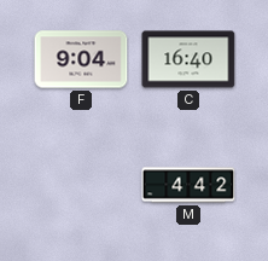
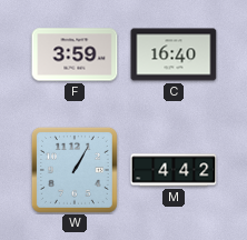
F: 9:04 -> 3:59
W: none -> 1:05
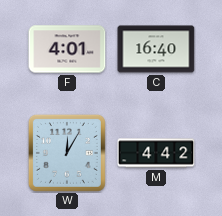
F: 3:59 -> 4:01
W: 1:05 -> 12:05
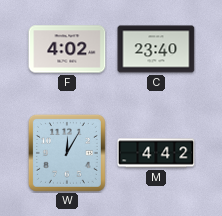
F: 4:01 -> 4:02
C: 16:40 -> 23:40
